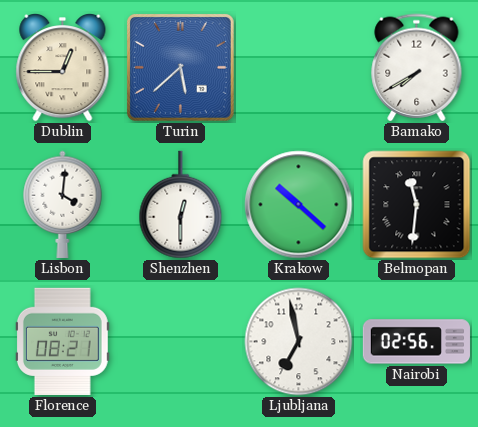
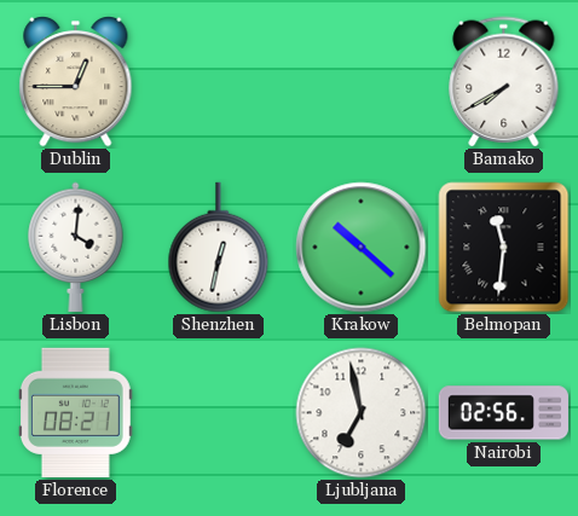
Turin: 5:38 -> none
Shenzhen: 12:30 -> 12:32
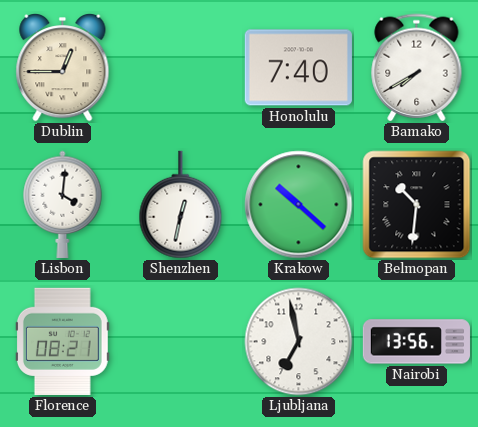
Honolulu: none -> 7:40
Belmopan: 11:31 -> 10:31
Nairobi: 02:56 -> 13:56
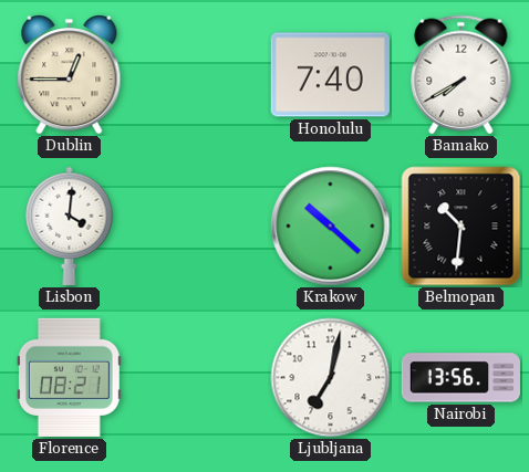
Shenzhen: 12:32 -> none
Ljubljana: 6:58 -> 7:02
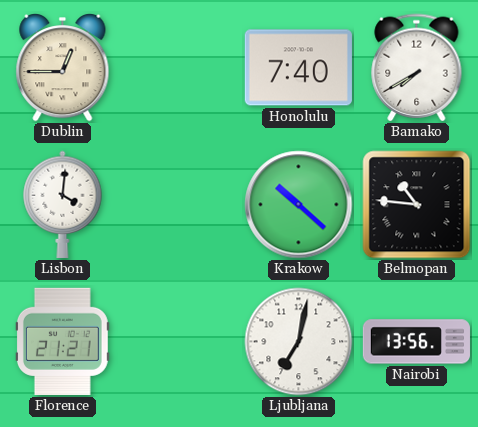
Belmopan: 10:31 -> 10:46
Florence: 08:21 -> 21:21
